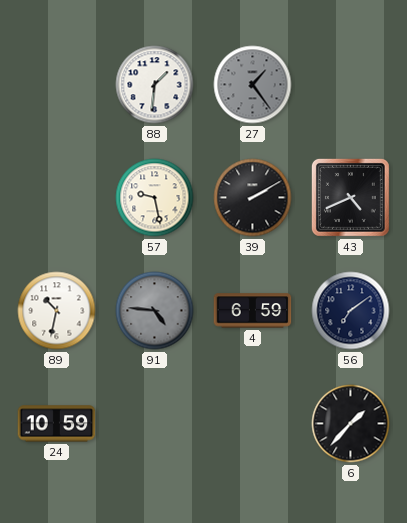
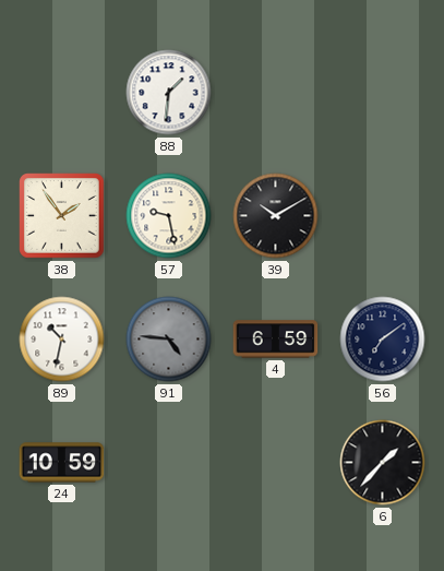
27: 1:24 -> none
38: none -> 1:54
39: 2:10 -> 10:10
43: 4:41 -> none
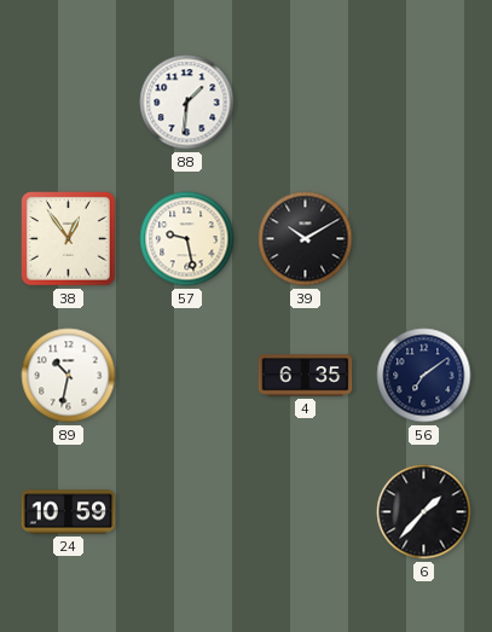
38: 1:54 -> 12:54
91: 4:46 -> none
4: 6:59 -> 6:35
